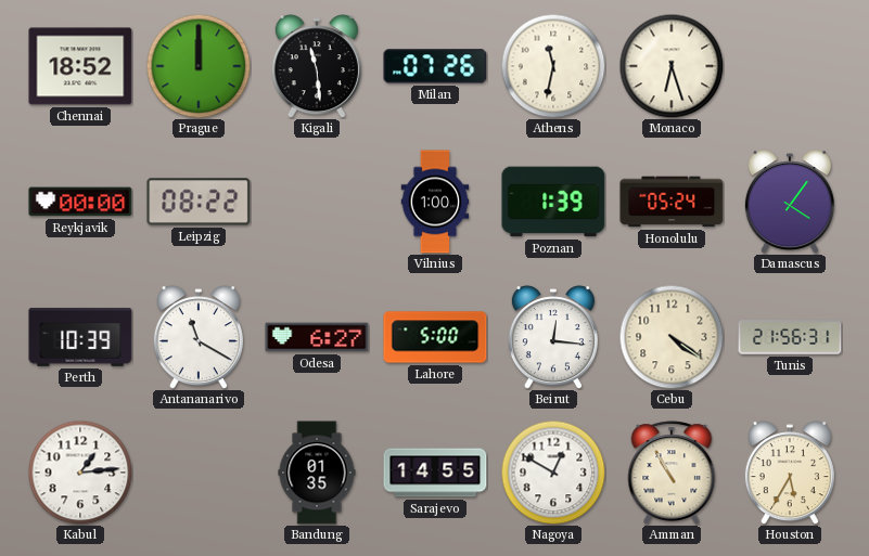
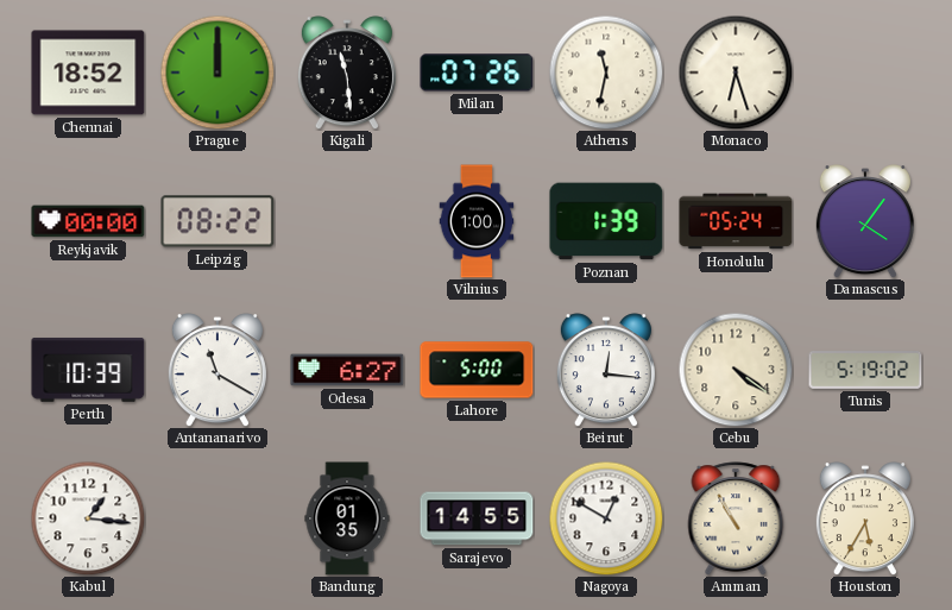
Tunis: 21:56 -> 5:19
Kabul: 1:14 -> 1:16
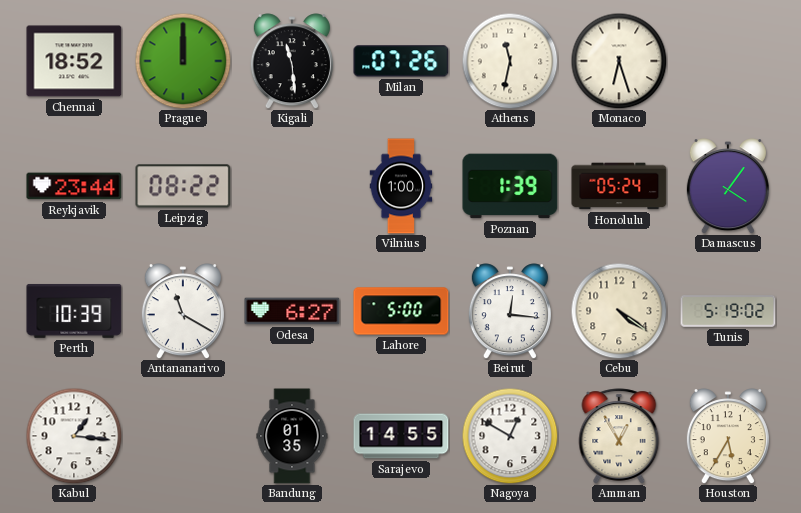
Reykjavik: 00:00 -> 23:44
Amman: 10:55 -> 12:55
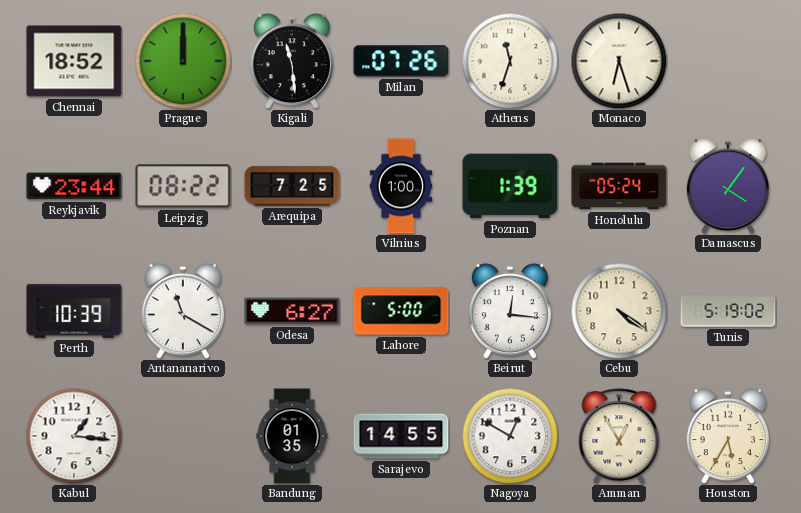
Athens: 11:32 -> 11:33
Arequipa: none -> 7:25
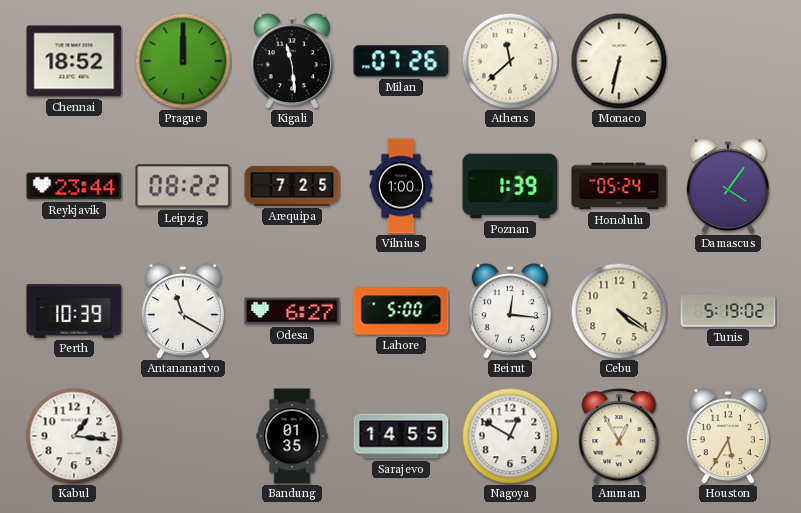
Athens: 11:33 -> 11:38
Monaco: 6:27 -> 6:32
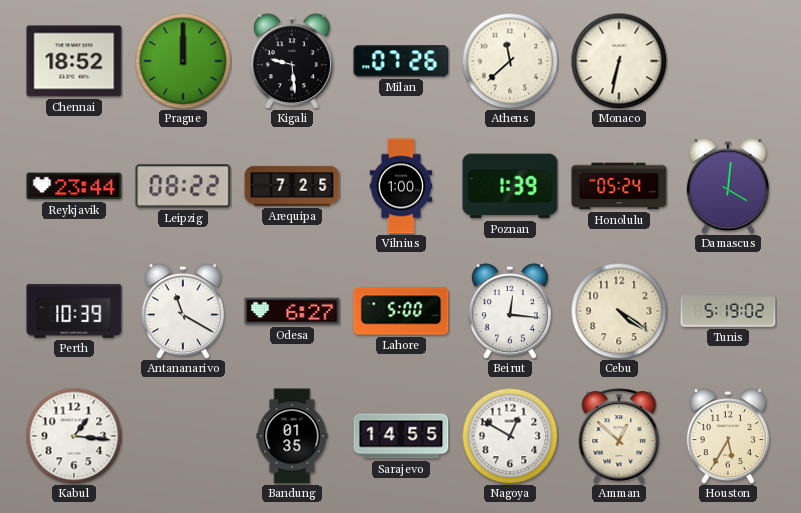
Kigali: 11:29 -> 9:29
Damascus: 4:06 -> 4:01
Amman: 12:55 -> 12:52
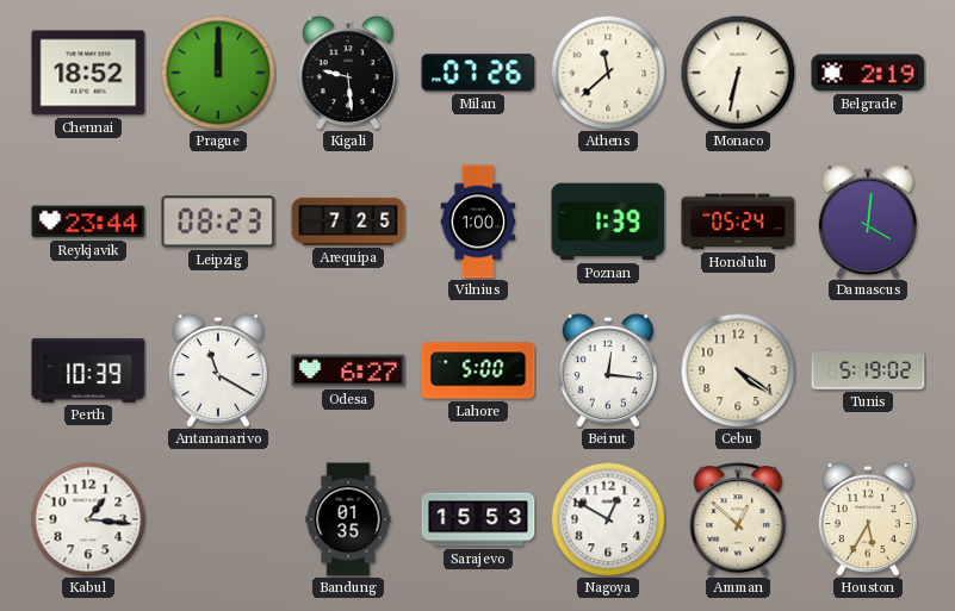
Belgrade: none -> 2:19
Leipzig: 08:22 -> 08:23
Sarajevo: 14:55 -> 15:53
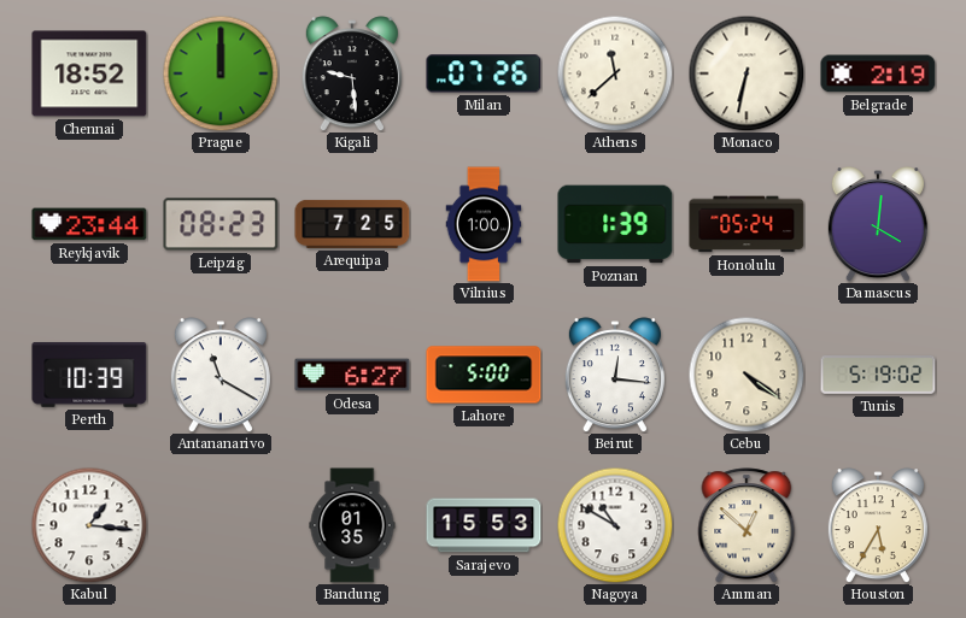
Nagoya: 12:50 -> 10:50
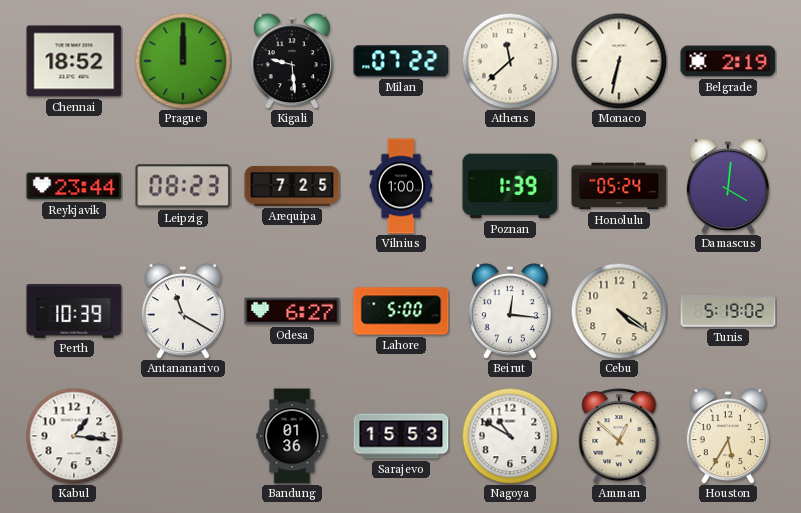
Milan: 07:26 -> 07:22
Bandung: 01:35 -> 01:36
